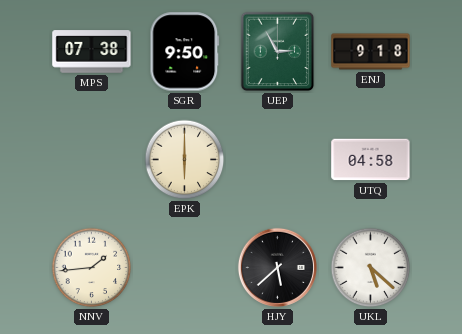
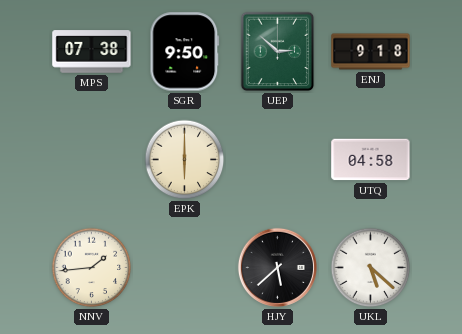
UEP: 2:55 -> 2:52
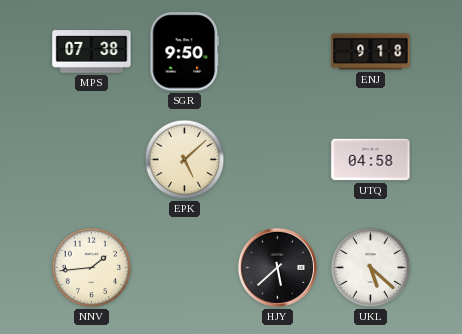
UEP: 2:52 -> none
EPK: 6:00 -> 5:08
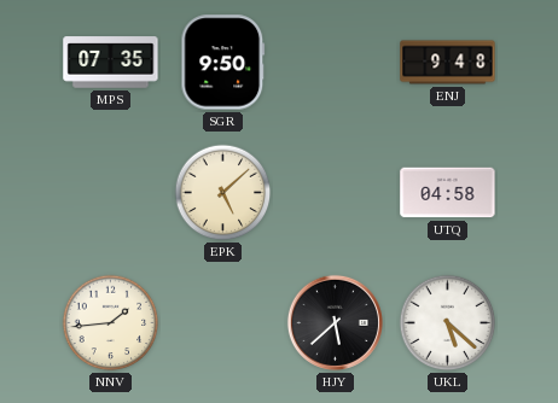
MPS: 07:38 -> 07:35
ENJ: 9:18 -> 9:48
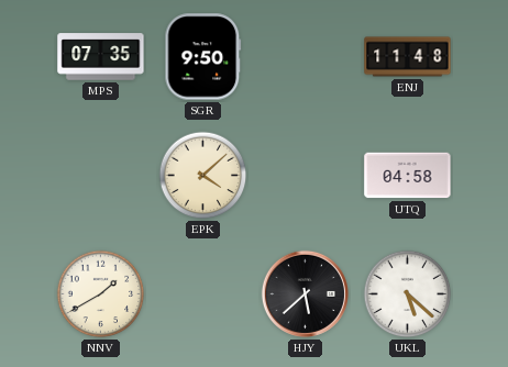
ENJ: 9:48 -> 11:48
EPK: 5:08 -> 4:08
NNV: 1:44 -> 1:40
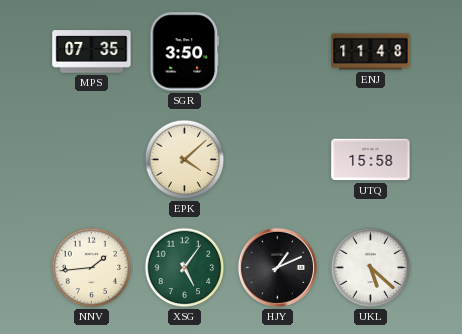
SGR: 9:50 -> 3:50
UTQ: 04:58 -> 15:58
NNV: 1:40 -> 1:44
XSG: none -> 5:06
HJY: 5:38 -> 1:11
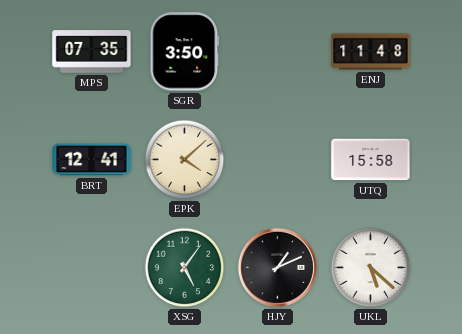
BRT: none -> 12:41
NNV: 1:44 -> none
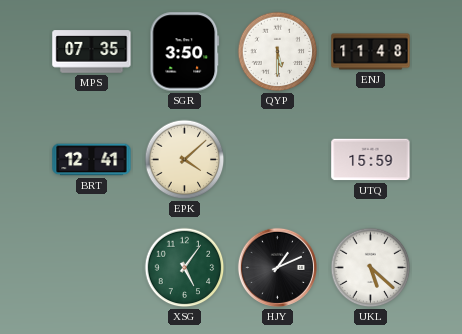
QYP: none -> 5:30
UTQ: 15:58 -> 15:59
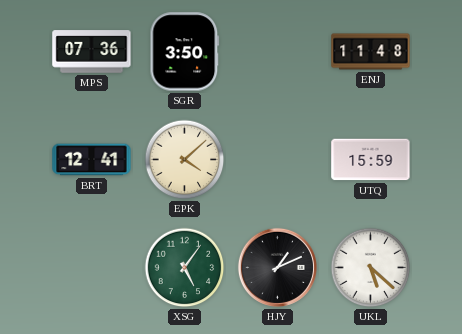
MPS: 07:35 -> 07:36
QYP: 5:30 -> none
